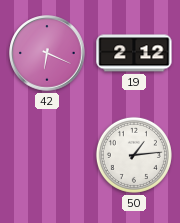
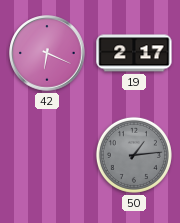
19: 2:12 -> 2:17
50 dial: white -> grey
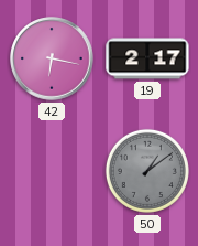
42: 6:19 -> 6:17
50: 1:14 -> 1:09
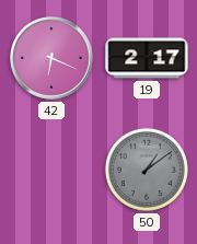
42: 6:17 -> 6:19
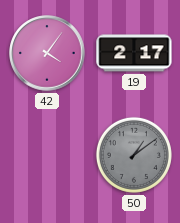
42: 6:19 -> 4:06
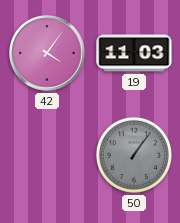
19: 2:17 -> 11:03
50: 1:09 -> 1:06
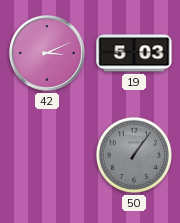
42: 4:06 -> 3:11
19: 11:03 -> 5:03
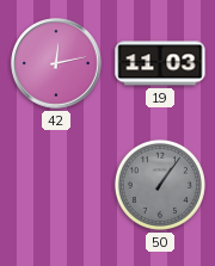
42: 3:11 -> 12:13
19: 5:03 -> 11:03
